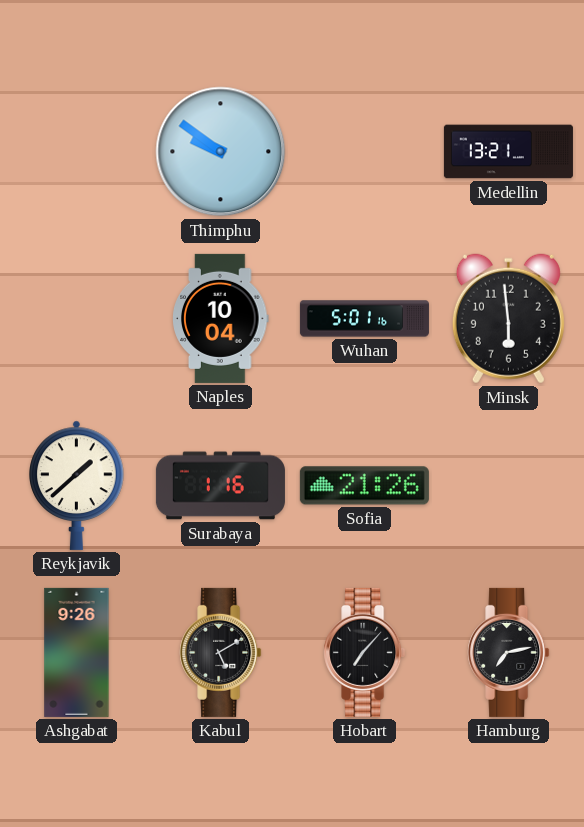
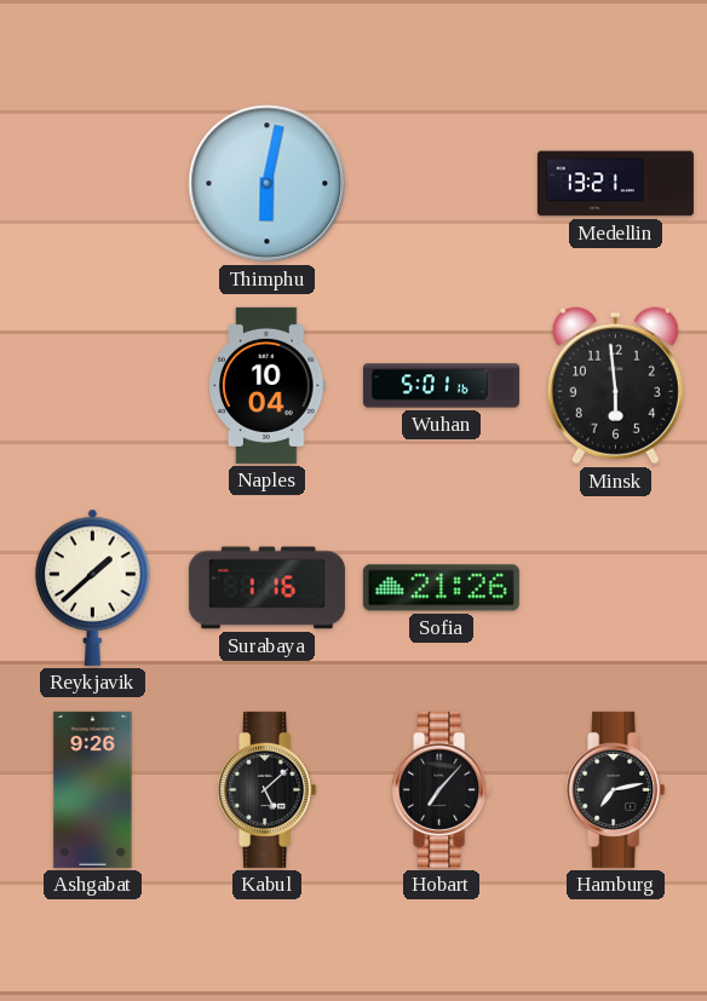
Thimphu: 9:51 -> 6:02
Kabul: 5:10 -> 5:08
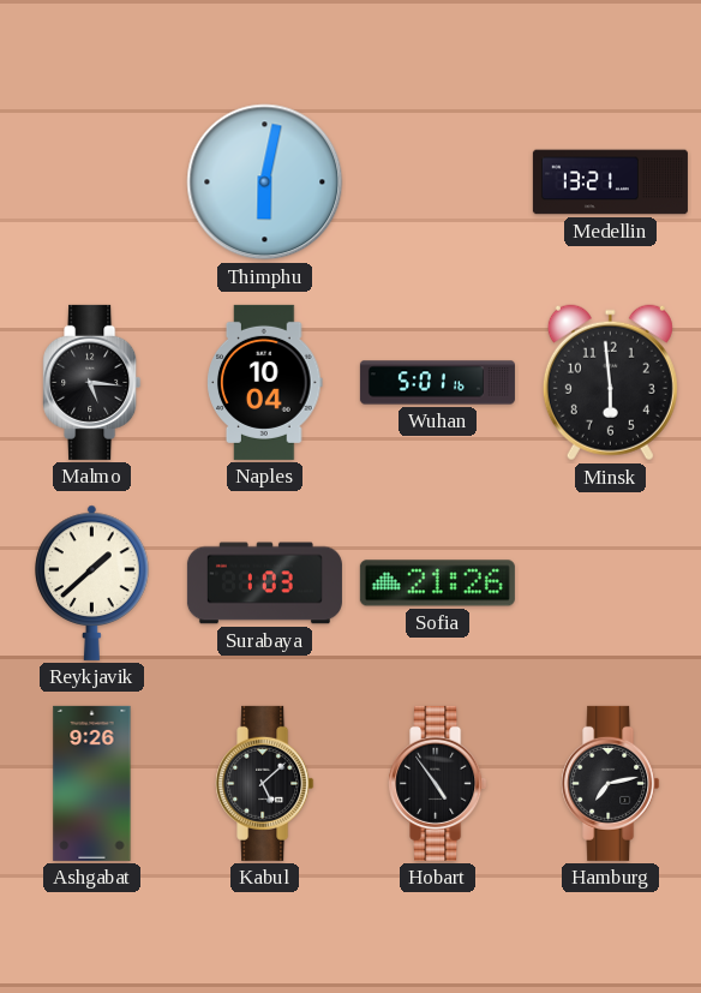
Malmo: none -> 5:16
Surabaya: 1:16 -> 1:03
Hobart: 7:07 -> 4:54
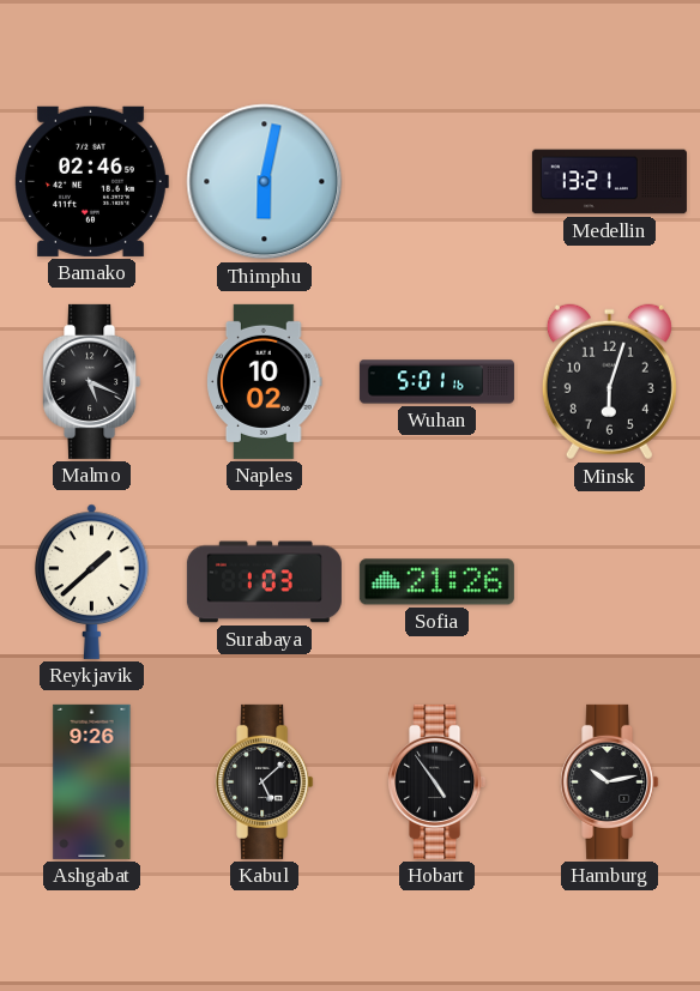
Bamako: none -> 02:46
Malmo: 5:16 -> 5:19
Naples: 10:04 -> 10:02
Minsk: 5:59 -> 6:03
Hamburg: 7:13 -> 10:13
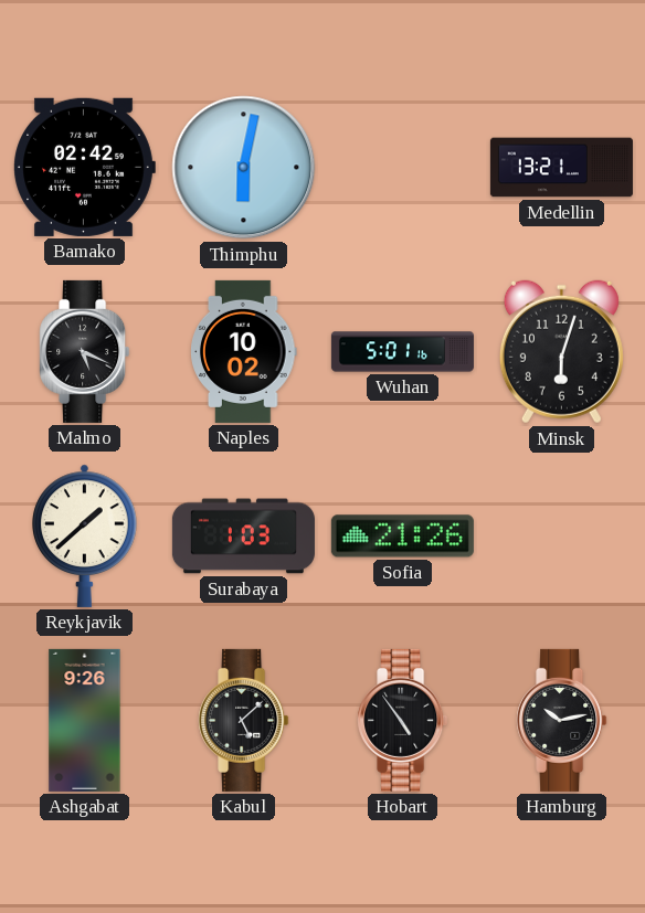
Bamako: 02:46 -> 02:42
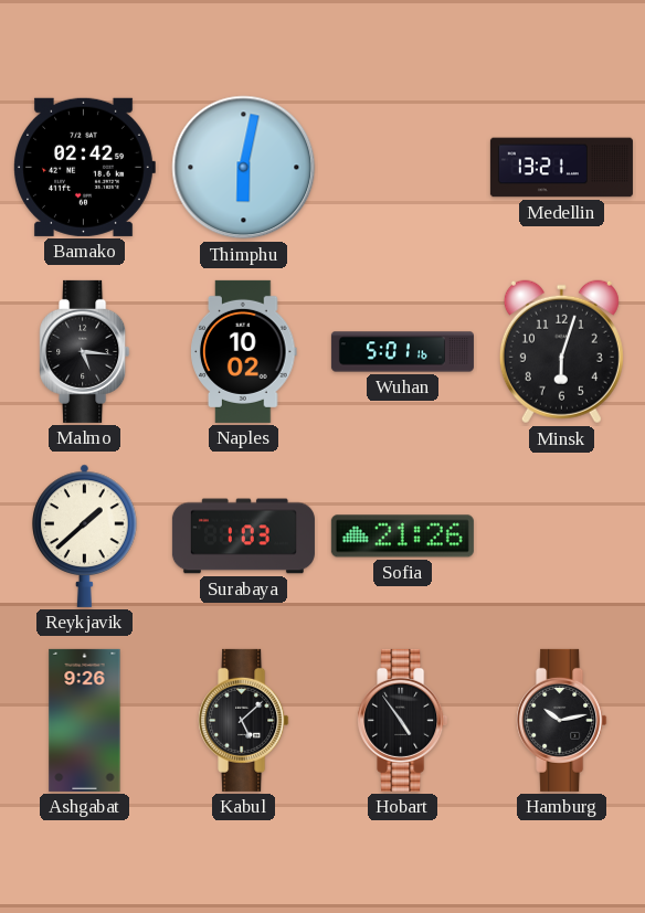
Malmo: 5:19 -> 5:16
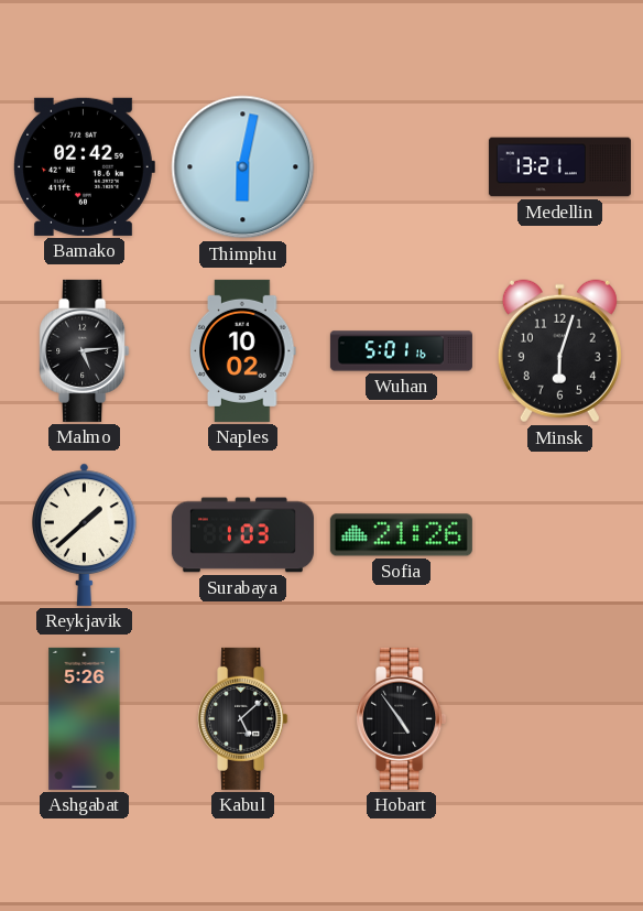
Malmo: 5:16 -> 5:14
Ashgabat: 9:26 -> 5:26
Hamburg: 10:13 -> none
